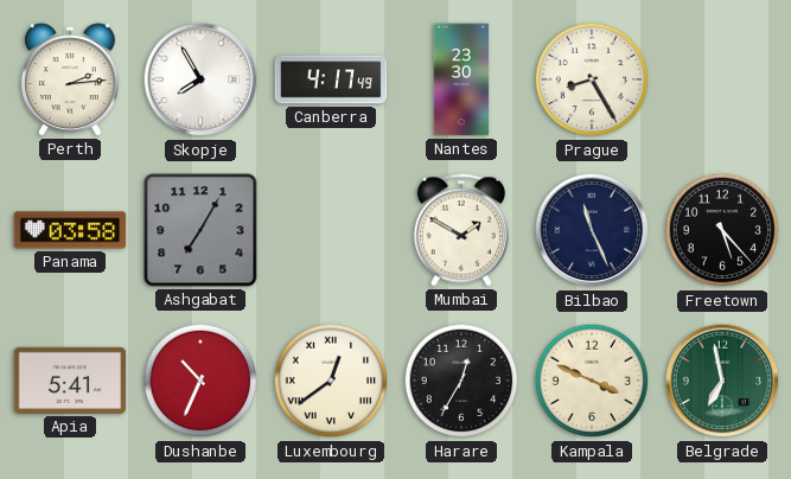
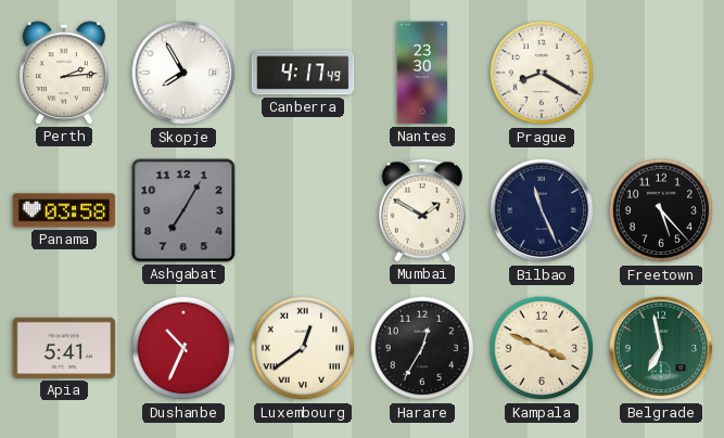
Prague: 8:25 -> 8:20
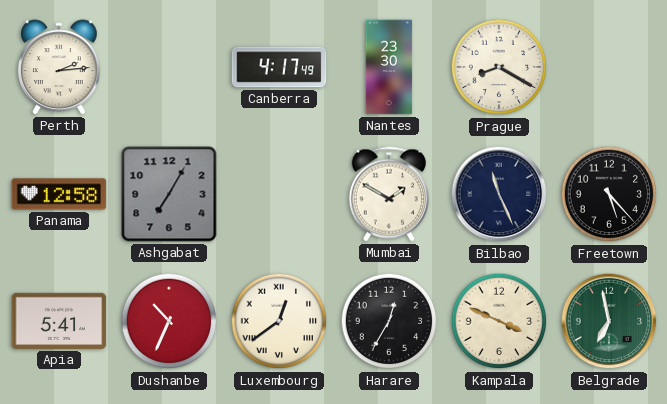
Skopje: 7:55 -> none
Panama: 03:58 -> 12:58
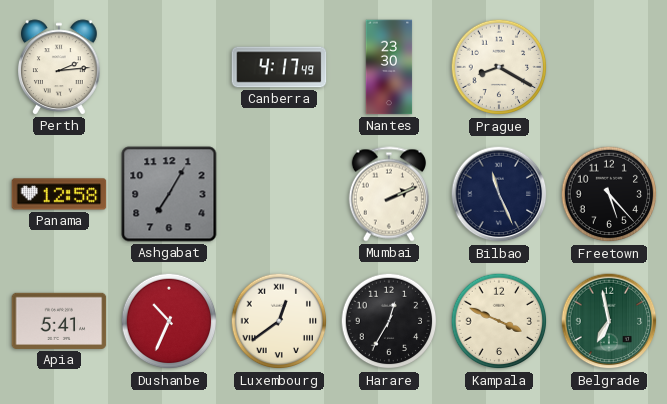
Mumbai: 1:50 -> 2:11
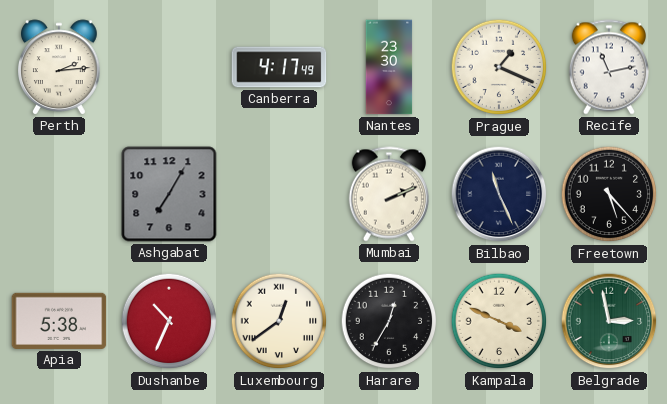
Prague: 8:20 -> 1:19
Recife: none -> 11:13
Panama: 12:58 -> none
Apia: 5:41 -> 5:38
Belgrade: 6:58 -> 2:58
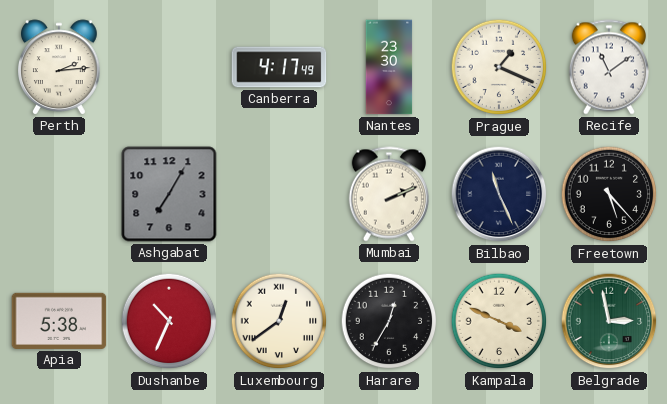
Recife: 11:13 -> 11:09
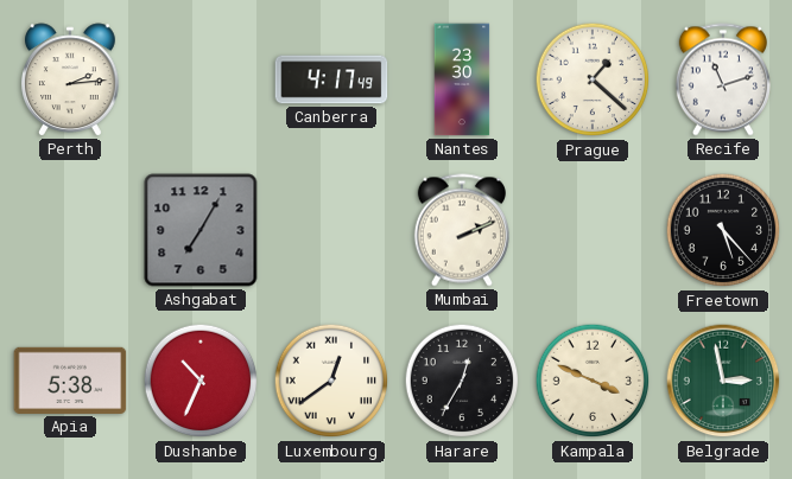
Prague: 1:19 -> 1:22
Recife: 11:09 -> 11:12
Bilbao: 11:26 -> none
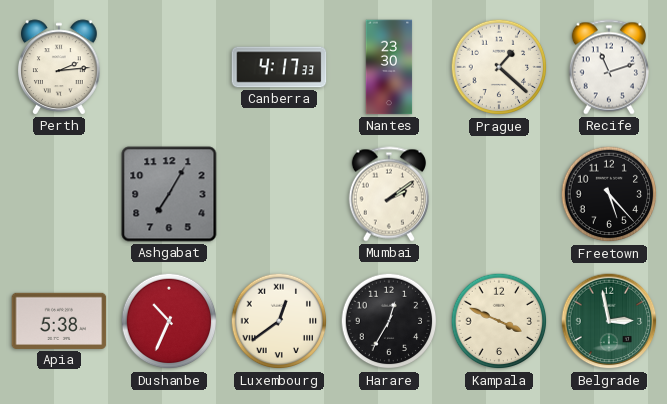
Canberra: 4:17:49 -> 4:17:33
Mumbai: 2:11 -> 2:09
